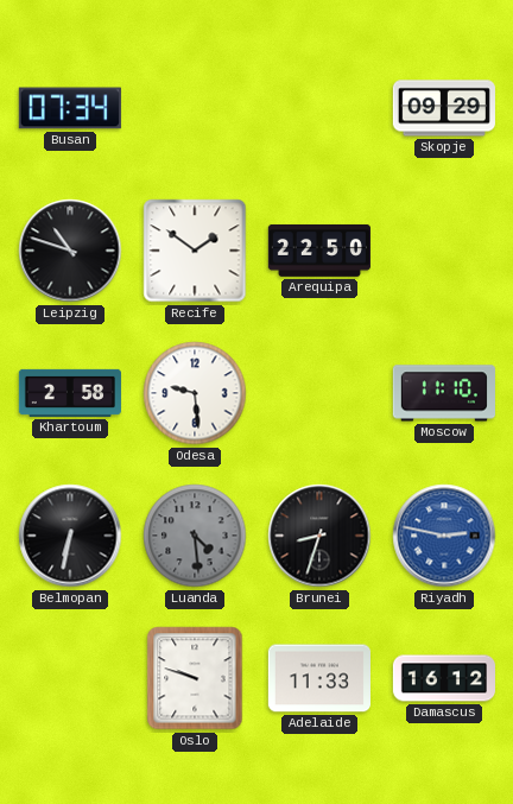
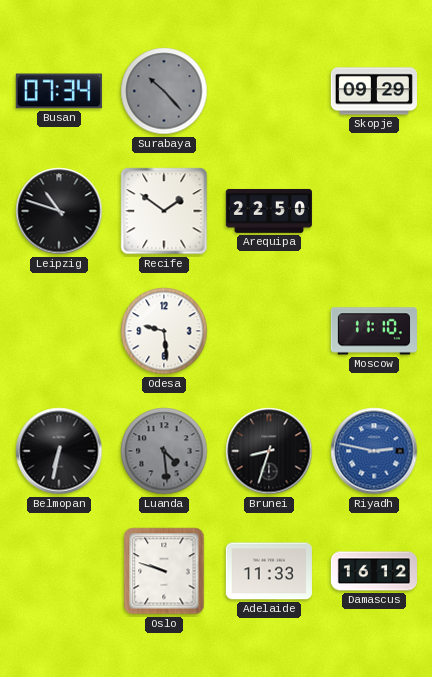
Surabaya: none -> 10:23
Khartoum: 2:58 -> none
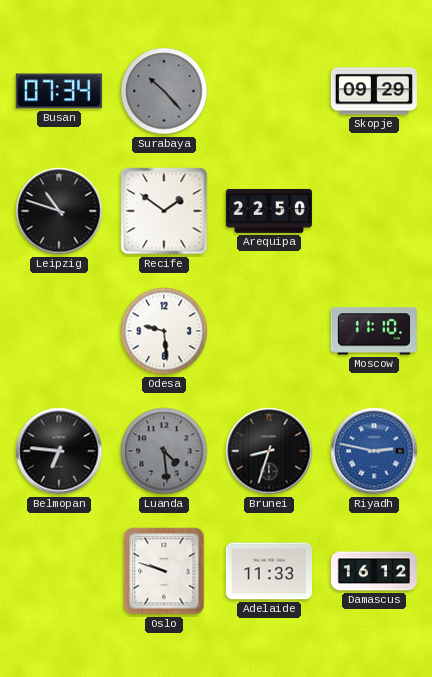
Belmopan: 6:32 -> 6:46
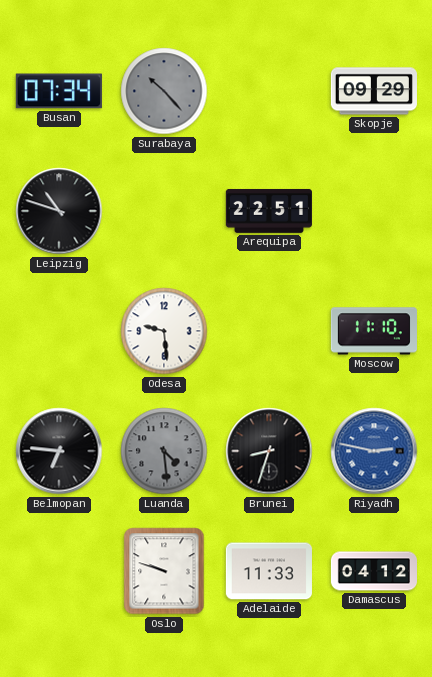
Recife: 1:51 -> none
Arequipa: 22:50 -> 22:51
Damascus: 16:12 -> 04:12
